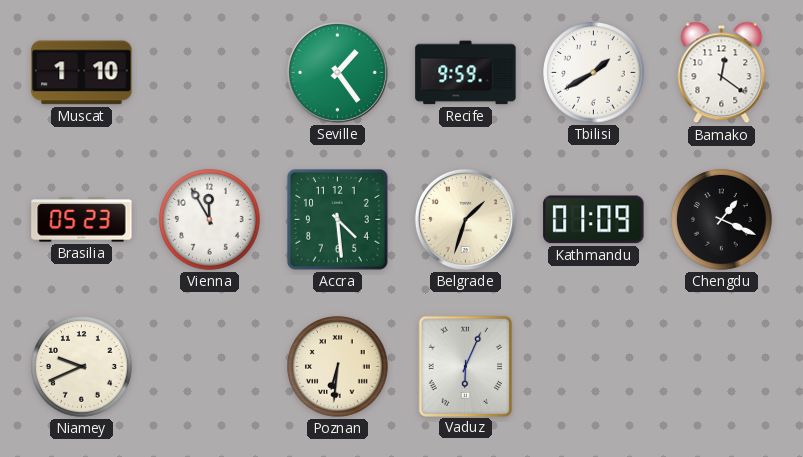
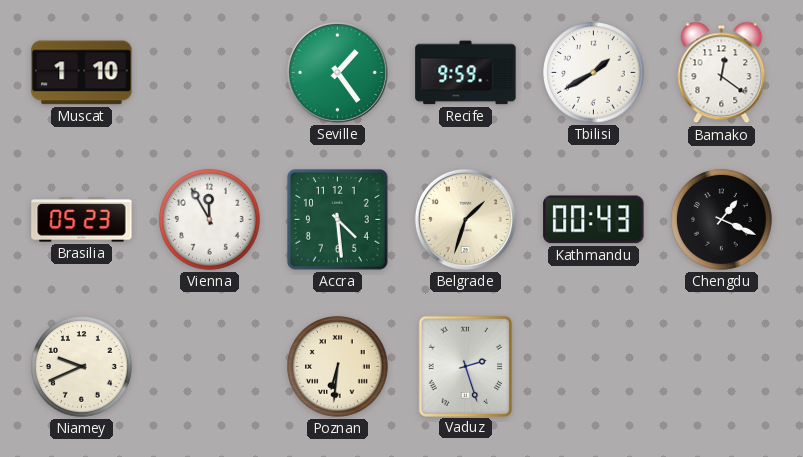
Kathmandu: 01:09 -> 00:43
Vaduz: 6:04 -> 2:27
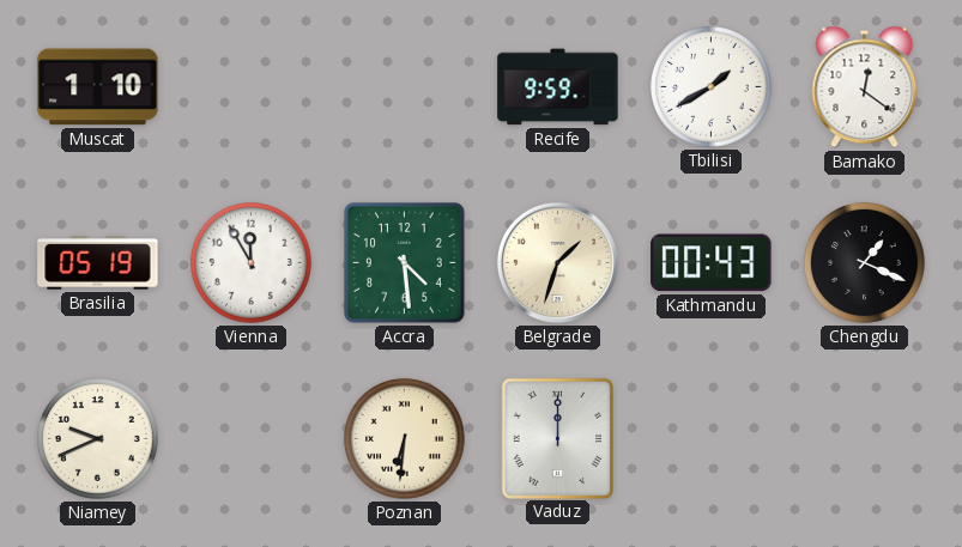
Seville: 1:24 -> none
Brasilia: 05:23 -> 05:19
Vaduz: 2:27 -> 12:00
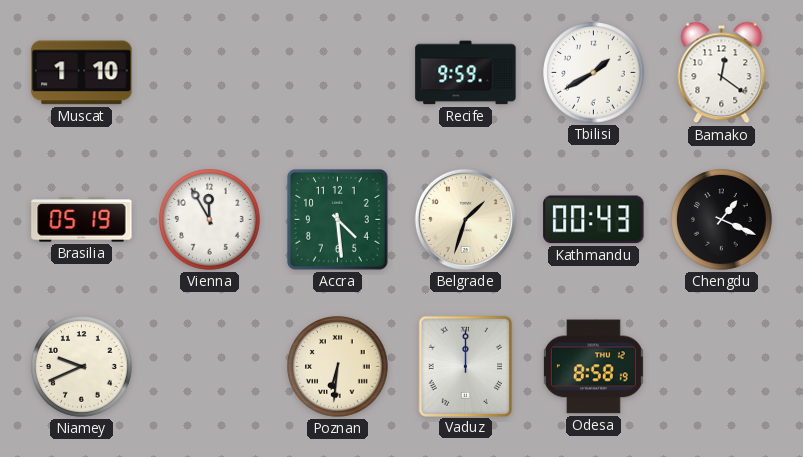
Odesa: none -> 8:58
